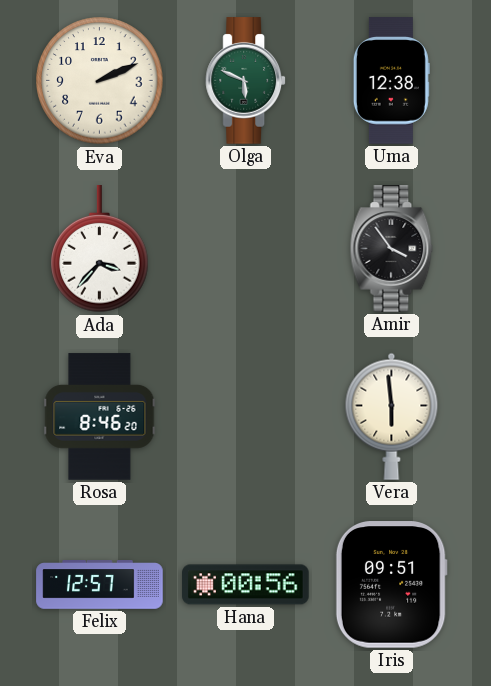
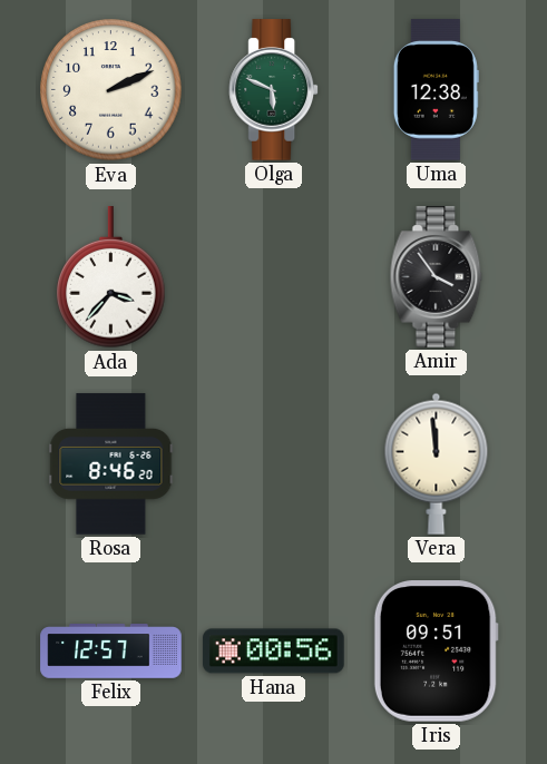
Vera: 5:59 -> 11:59
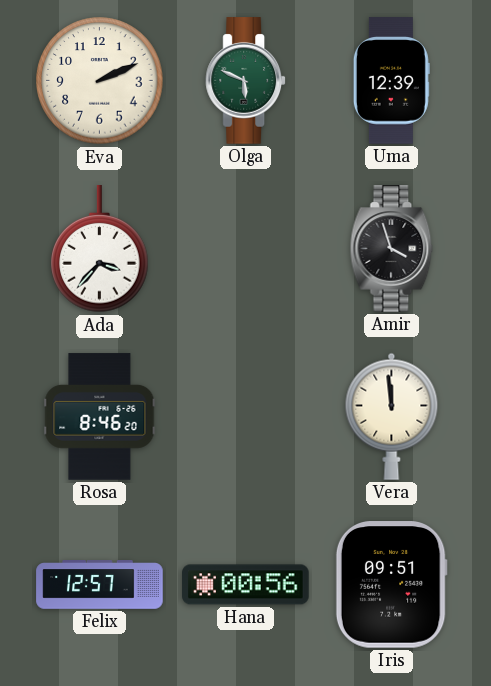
Uma: 12:38 -> 12:39
Amir: 3:54 -> 3:57
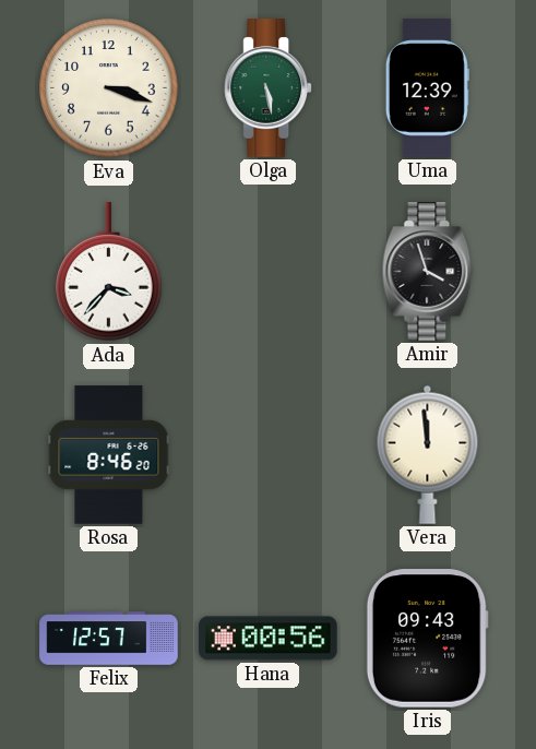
Eva: 2:11 -> 3:18
Olga: 5:49 -> 5:28
Iris: 09:51 -> 09:43
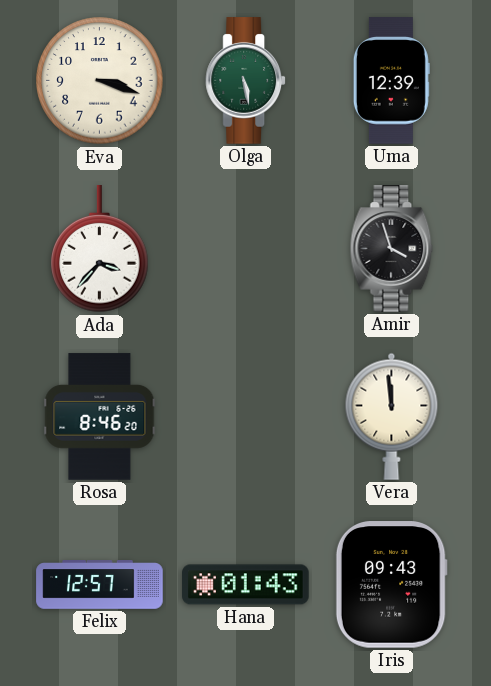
Hana: 00:56 -> 01:43
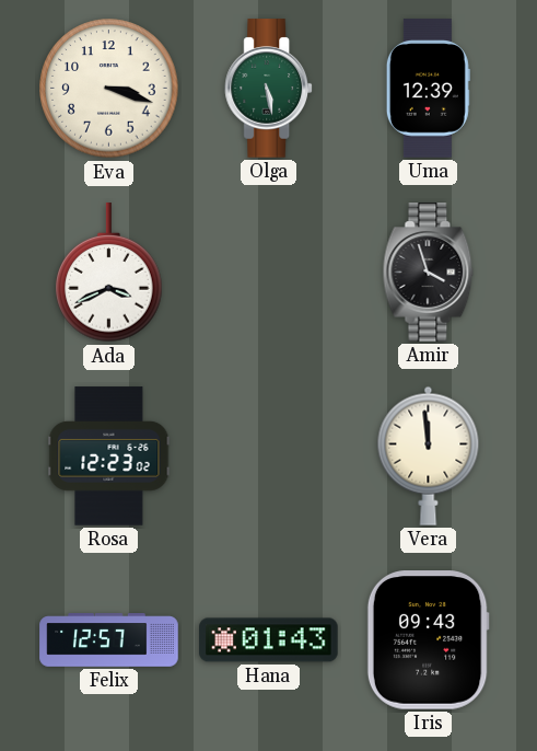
Ada: 3:37 -> 3:41
Rosa: 8:46 -> 12:23
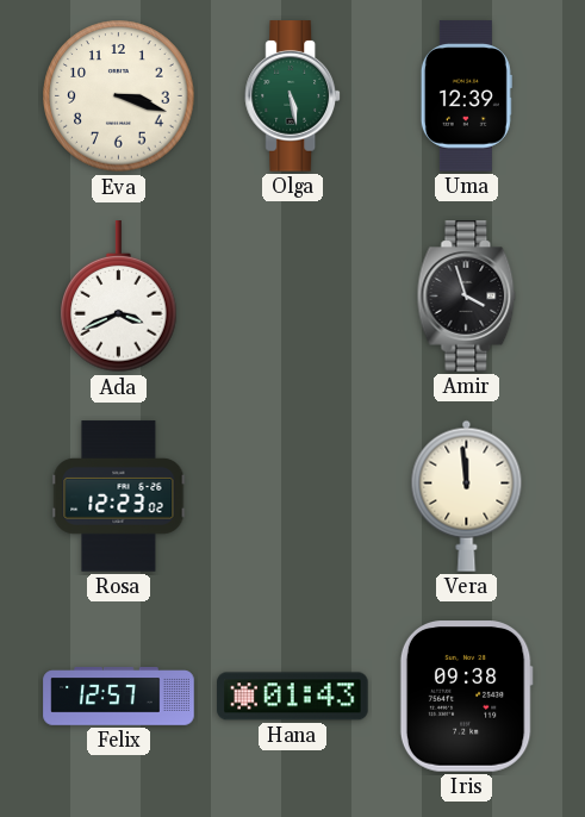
Iris: 09:43 -> 09:38
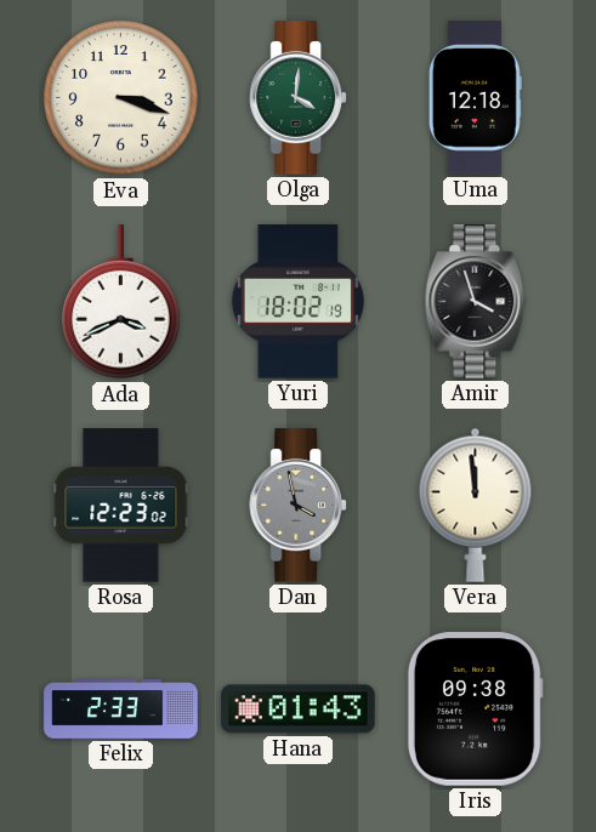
Olga: 5:28 -> 4:01
Uma: 12:39 -> 12:18
Yuri: none -> 18:02
Dan: none -> 3:58
Felix: 12:57 -> 2:33
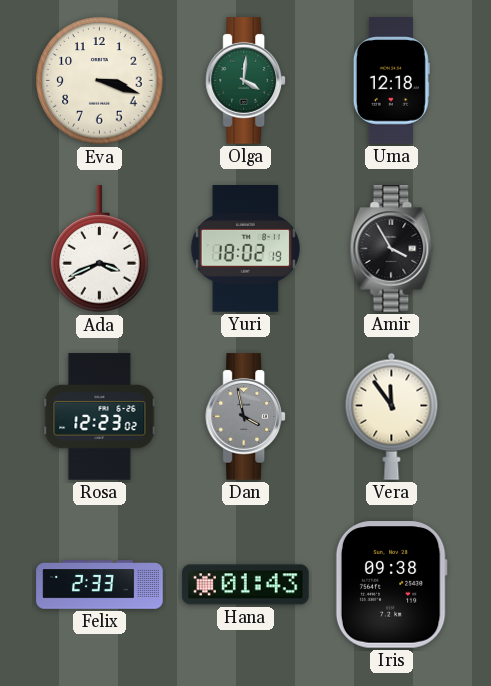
Amir: 3:57 -> 3:55
Vera: 11:59 -> 11:54
